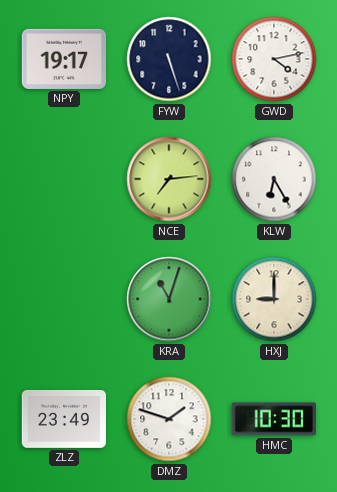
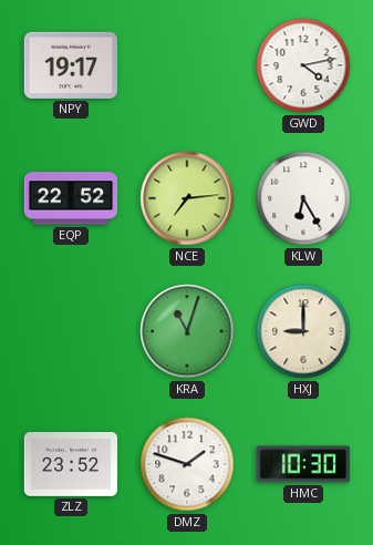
FYW: 5:27 -> none
EQP: none -> 22:52
ZLZ: 23:49 -> 23:52
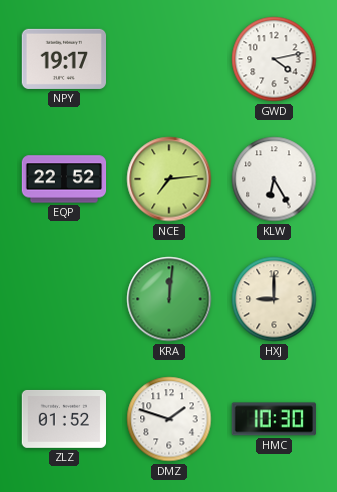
KRA: 11:03 -> 12:01
ZLZ: 23:52 -> 01:52
